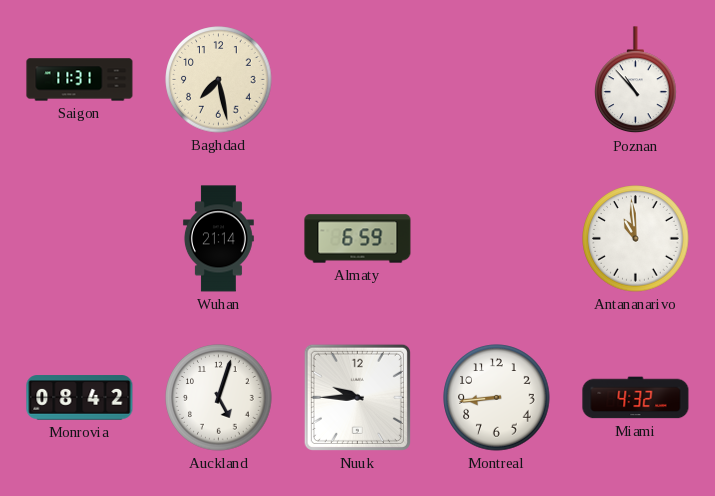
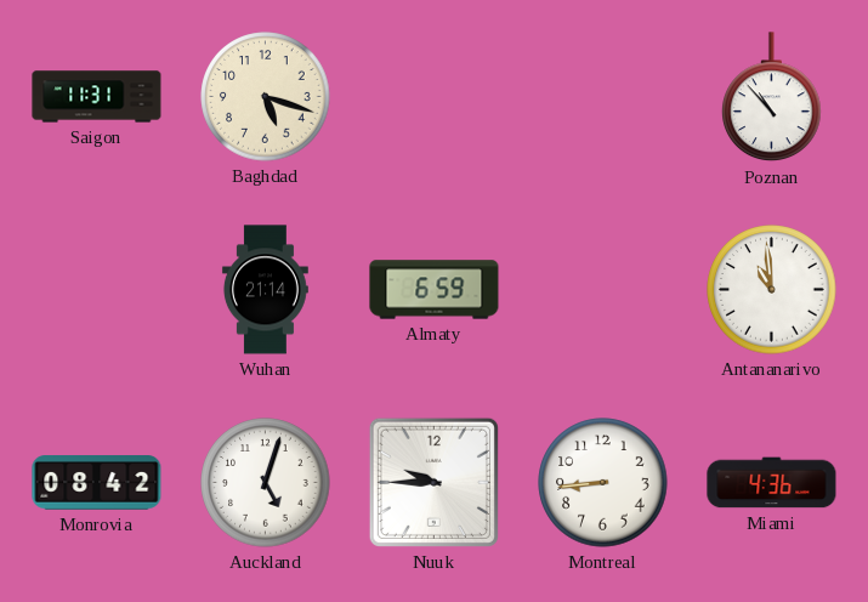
Baghdad: 7:28 -> 5:18
Miami: 4:32 -> 4:36
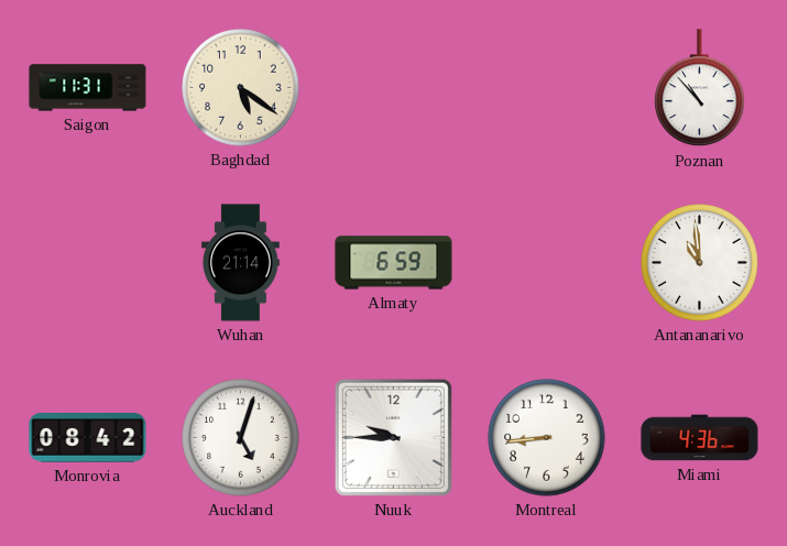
Baghdad: 5:18 -> 5:21
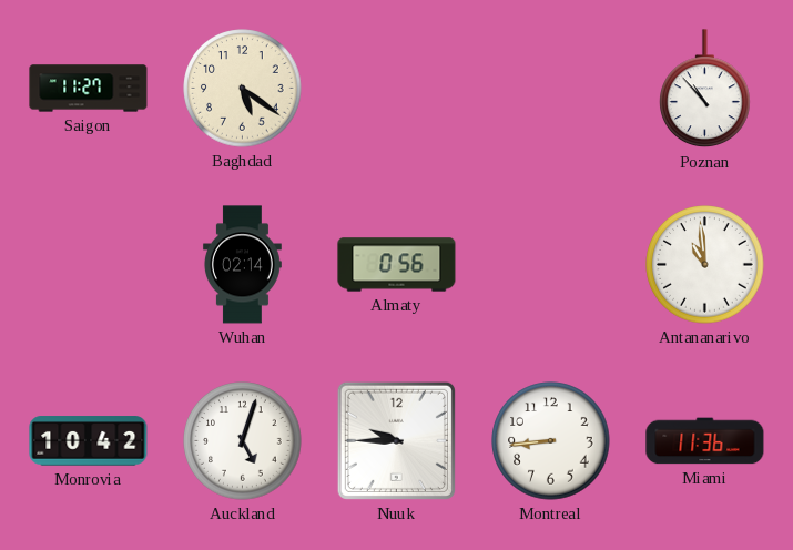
Saigon: 11:31 -> 11:27
Wuhan: 21:14 -> 02:14
Almaty: 6:59 -> 0:56
Monrovia: 08:42 -> 10:42
Miami: 4:36 -> 11:36
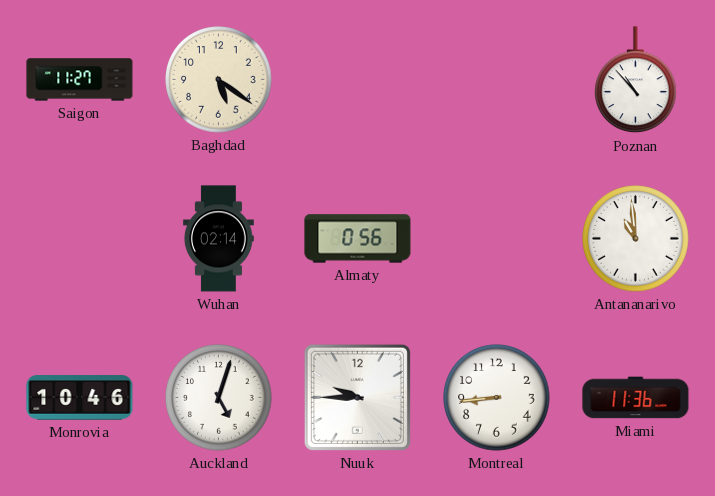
Monrovia: 10:42 -> 10:46
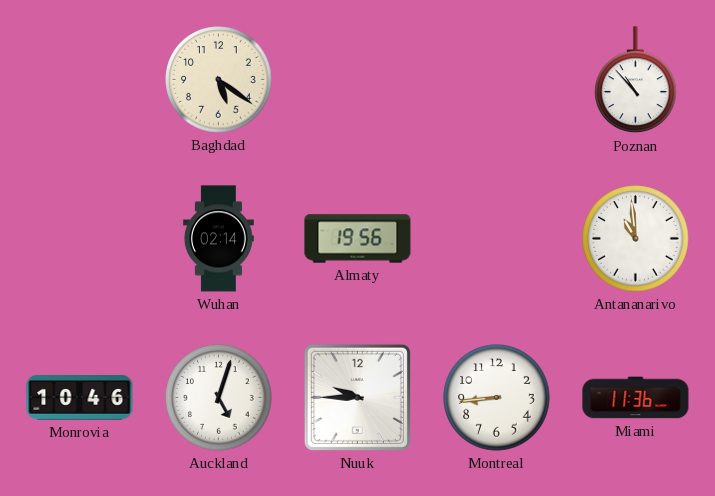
Saigon: 11:27 -> none
Almaty: 0:56 -> 19:56
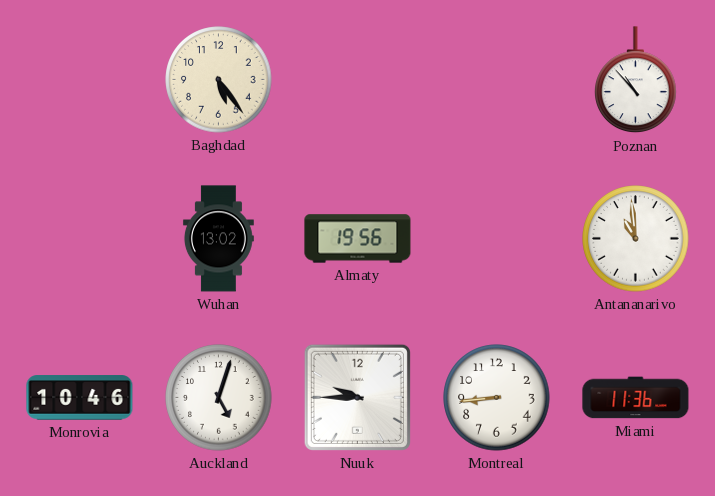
Baghdad: 5:21 -> 5:24
Wuhan: 02:14 -> 13:02
